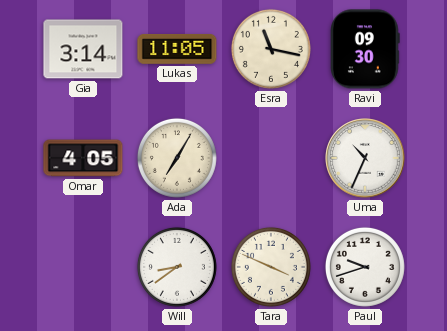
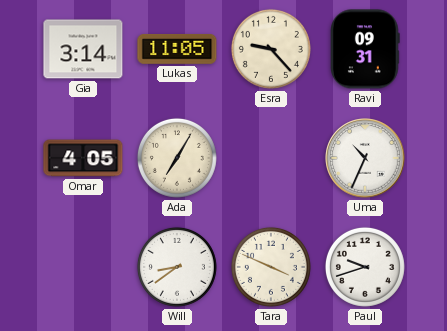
Esra: 11:17 -> 9:23
Ravi: 09:30 -> 09:31
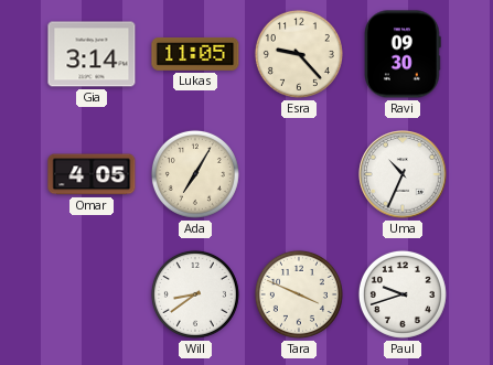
Ravi: 09:31 -> 09:30
